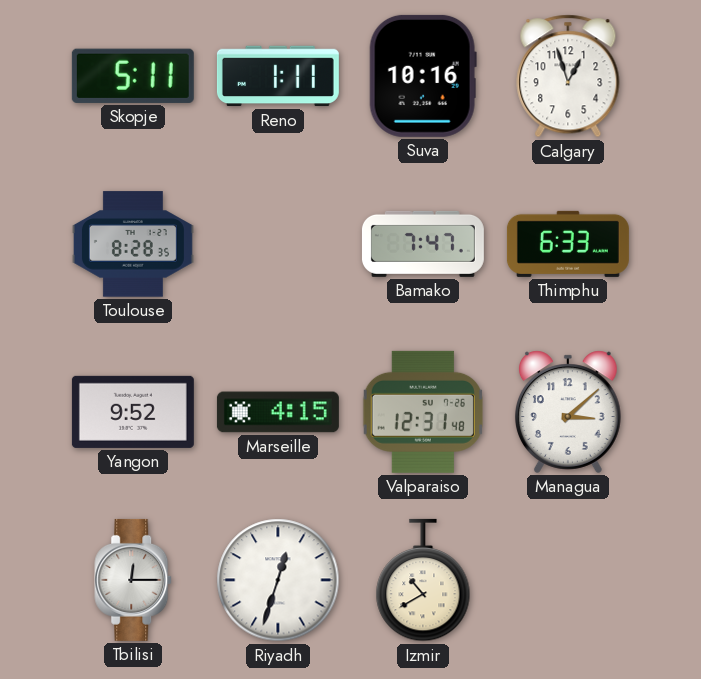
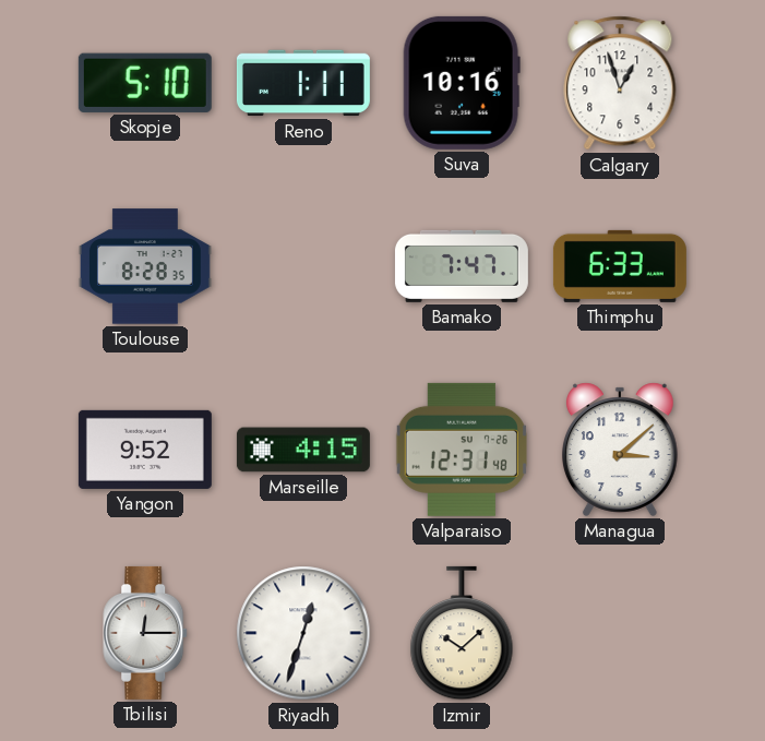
Skopje: 5:11 -> 5:10
Izmir: 10:40 -> 10:08
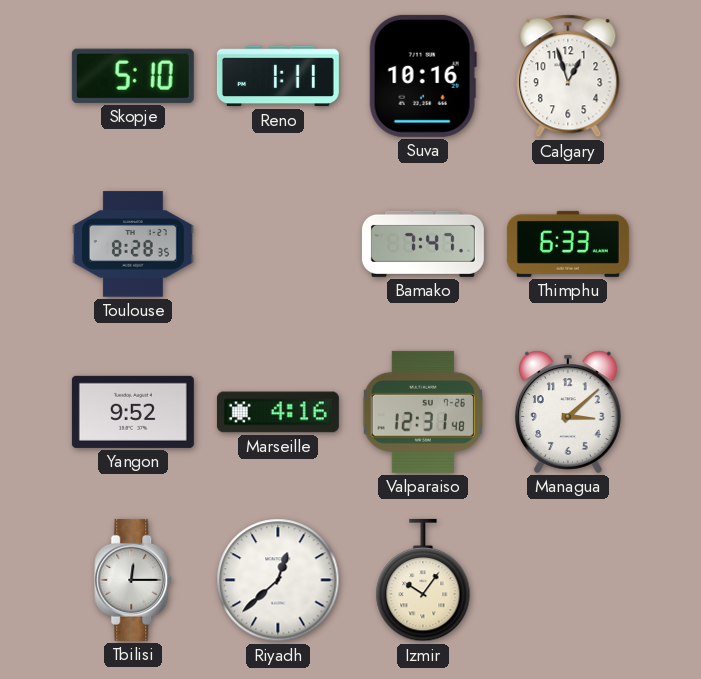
Marseille: 4:15 -> 4:16
Riyadh: 12:33 -> 12:38
Izmir: 10:08 -> 10:06
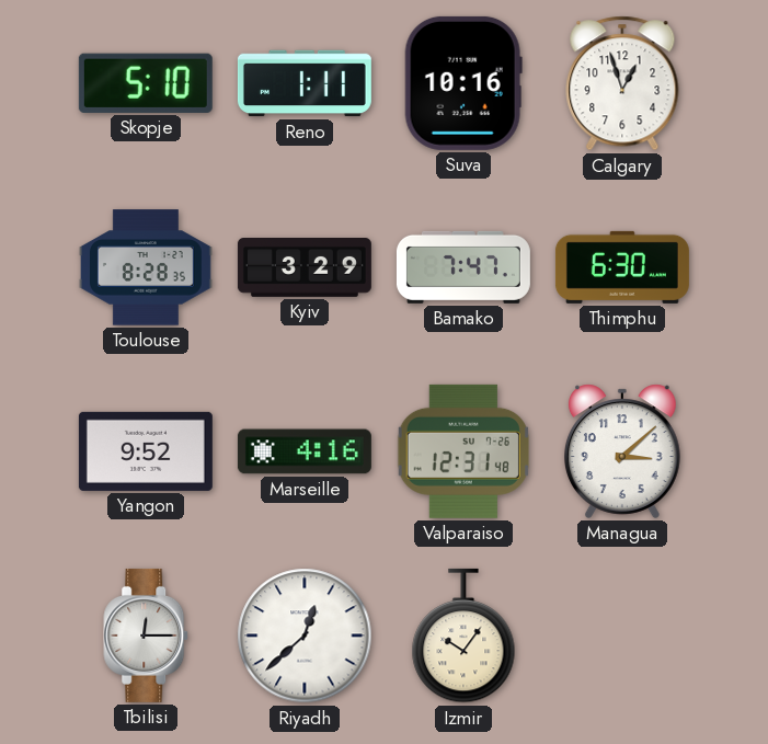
Kyiv: none -> 3:29
Thimphu: 6:33 -> 6:30
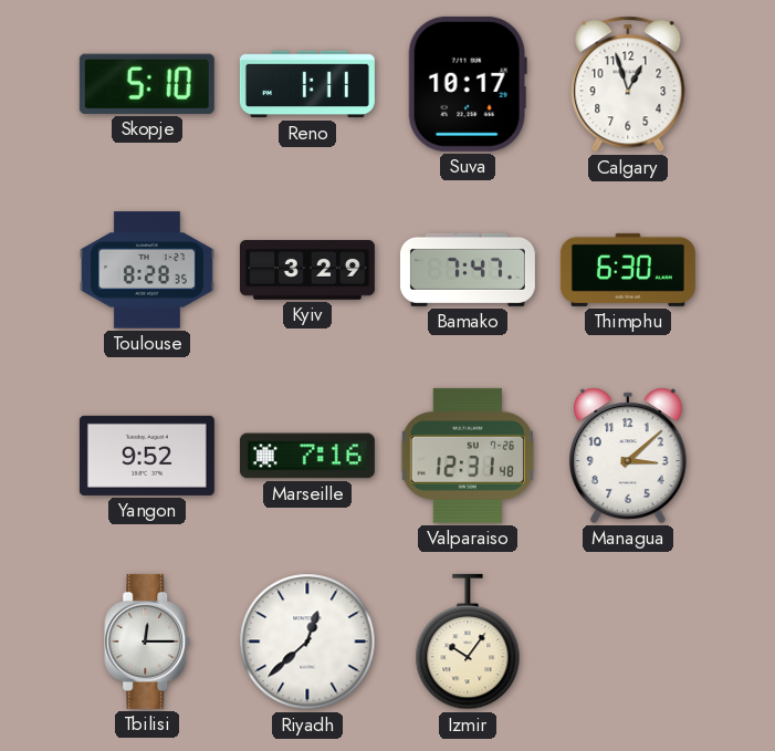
Suva: 10:16 -> 10:17
Marseille: 4:16 -> 7:16
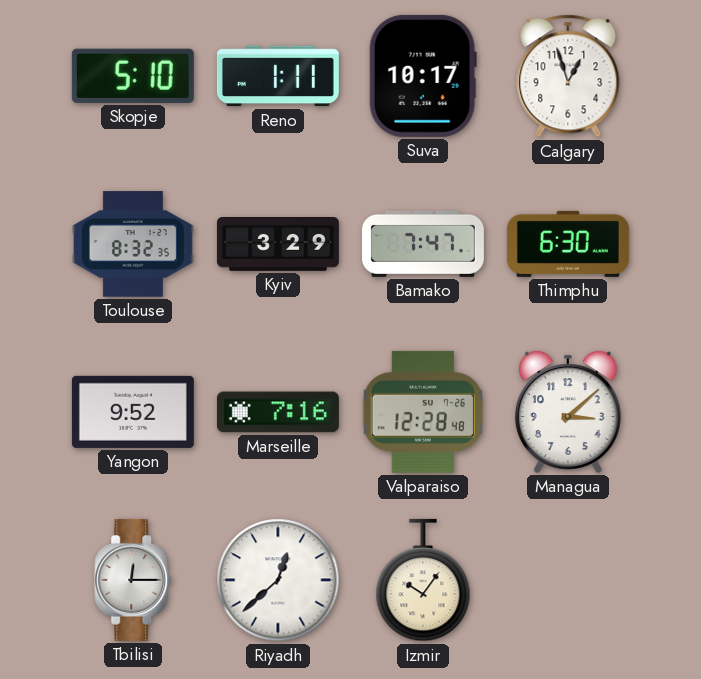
Toulouse: 8:28 -> 8:32
Valparaiso: 12:31 -> 12:28
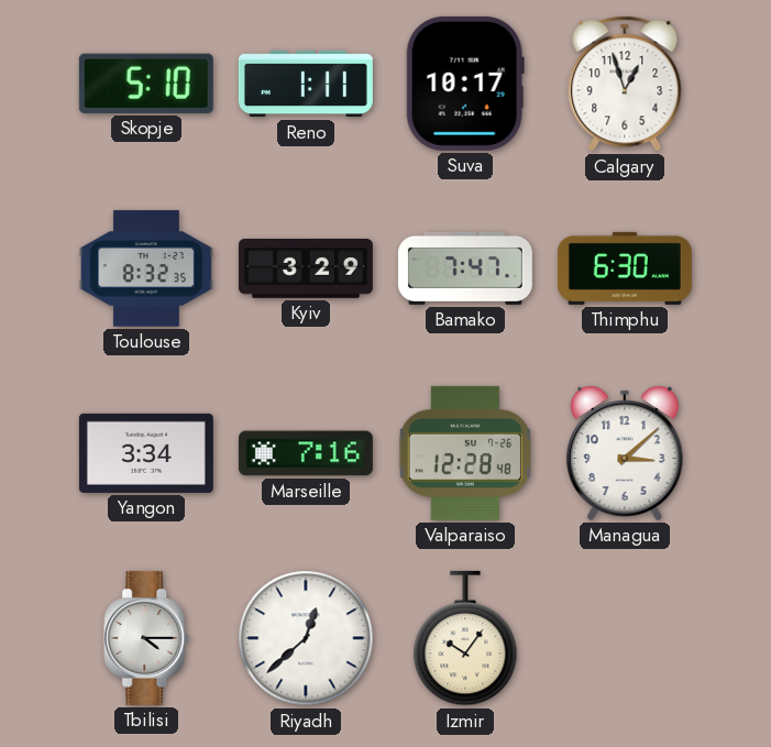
Yangon: 9:52 -> 3:34
Tbilisi: 12:15 -> 4:15
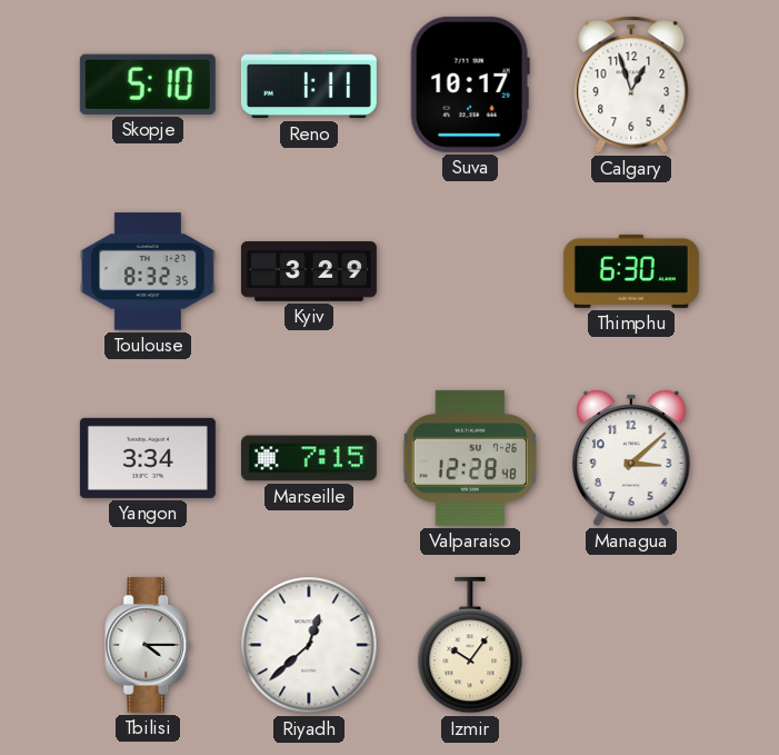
Bamako: 7:47 -> none
Marseille: 7:16 -> 7:15
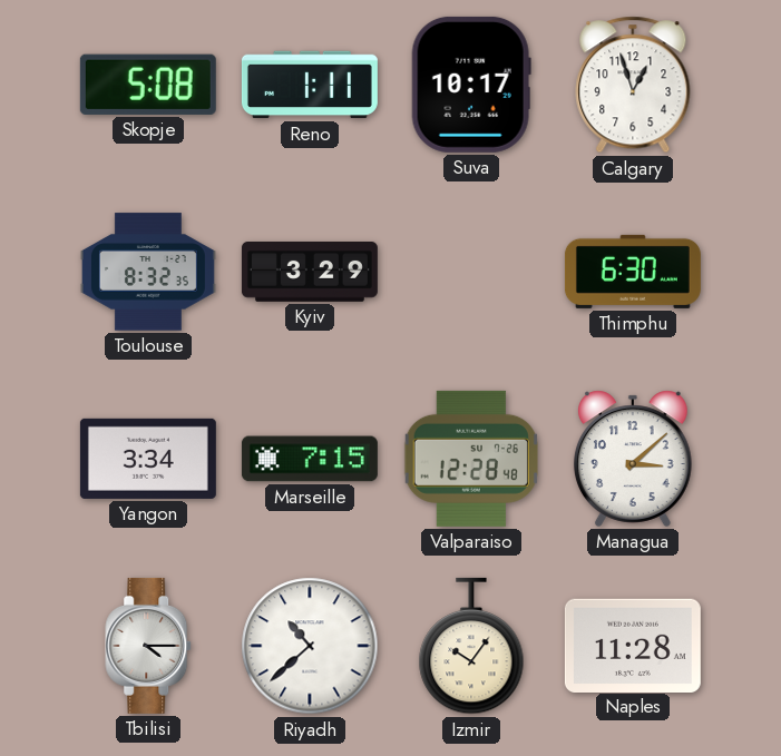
Skopje: 5:10 -> 5:08
Riyadh: 12:38 -> 10:38
Naples: none -> 11:28
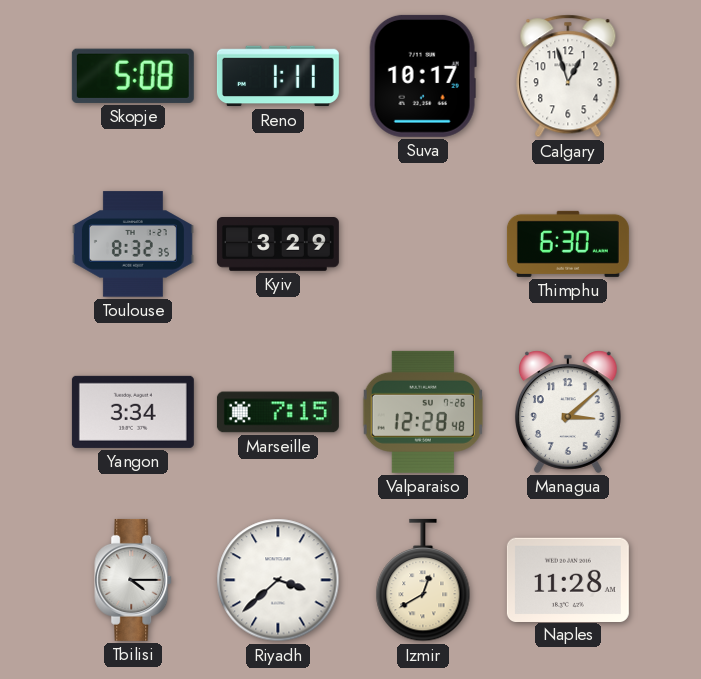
Riyadh: 10:38 -> 3:38
Izmir: 10:06 -> 12:40
